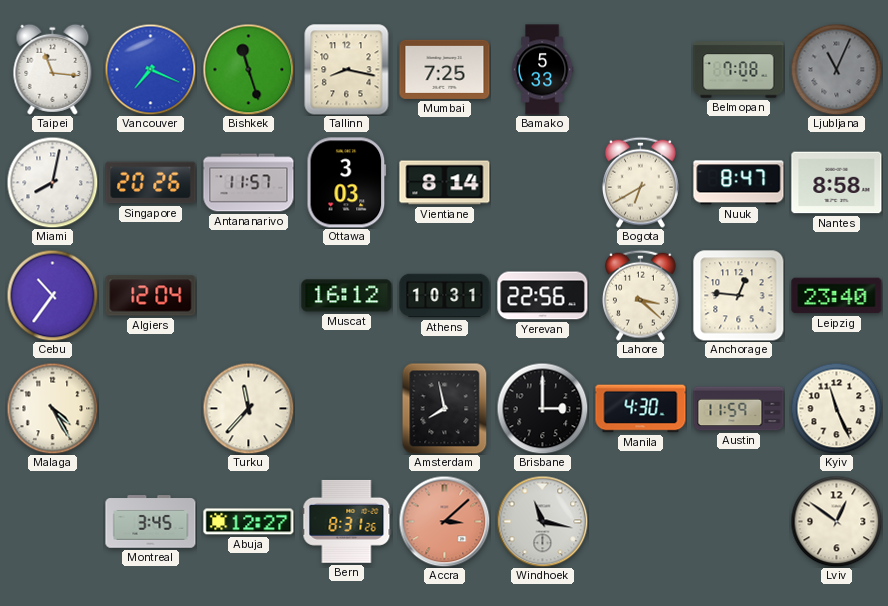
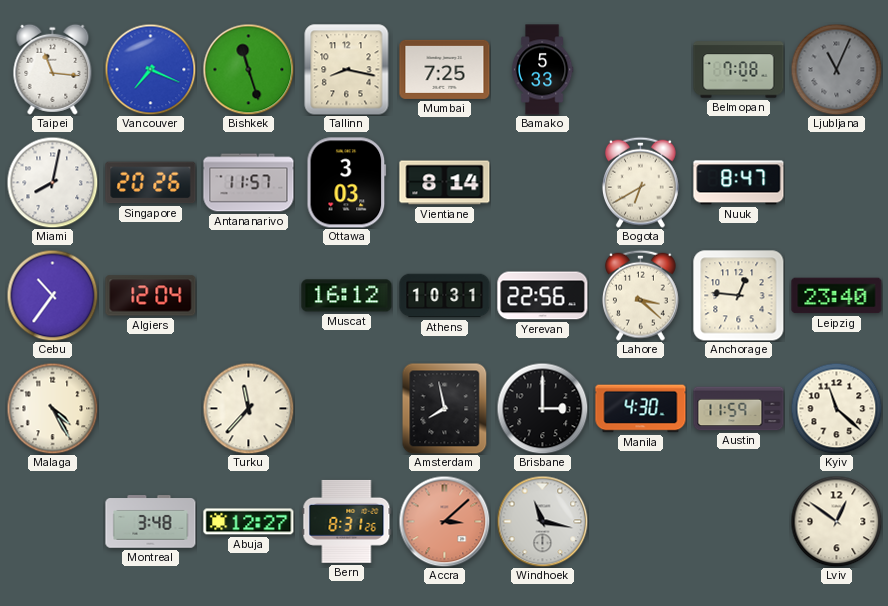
Nantes: 8:58 -> none
Kyiv: 11:26 -> 11:22
Montreal: 3:45 -> 3:48
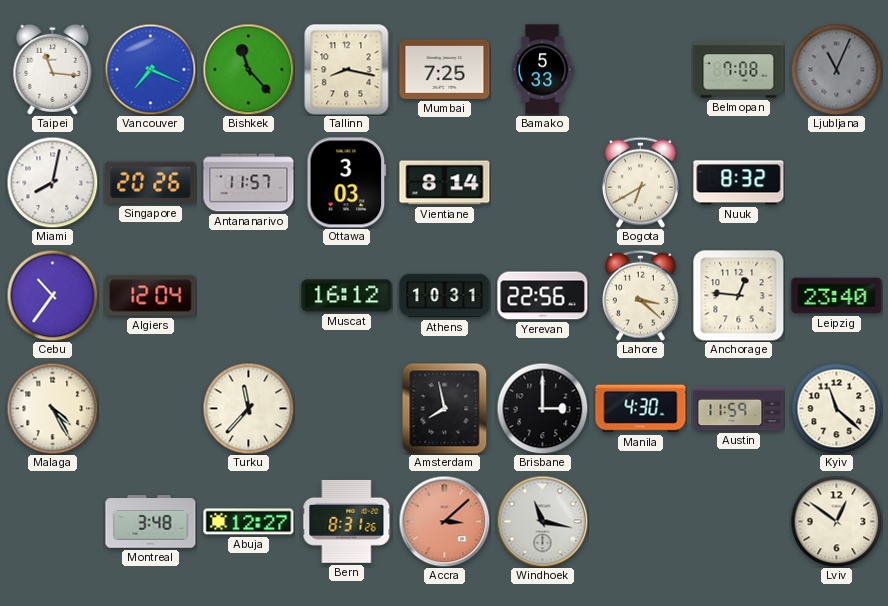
Bishkek: 11:27 -> 11:23
Nuuk: 8:47 -> 8:32
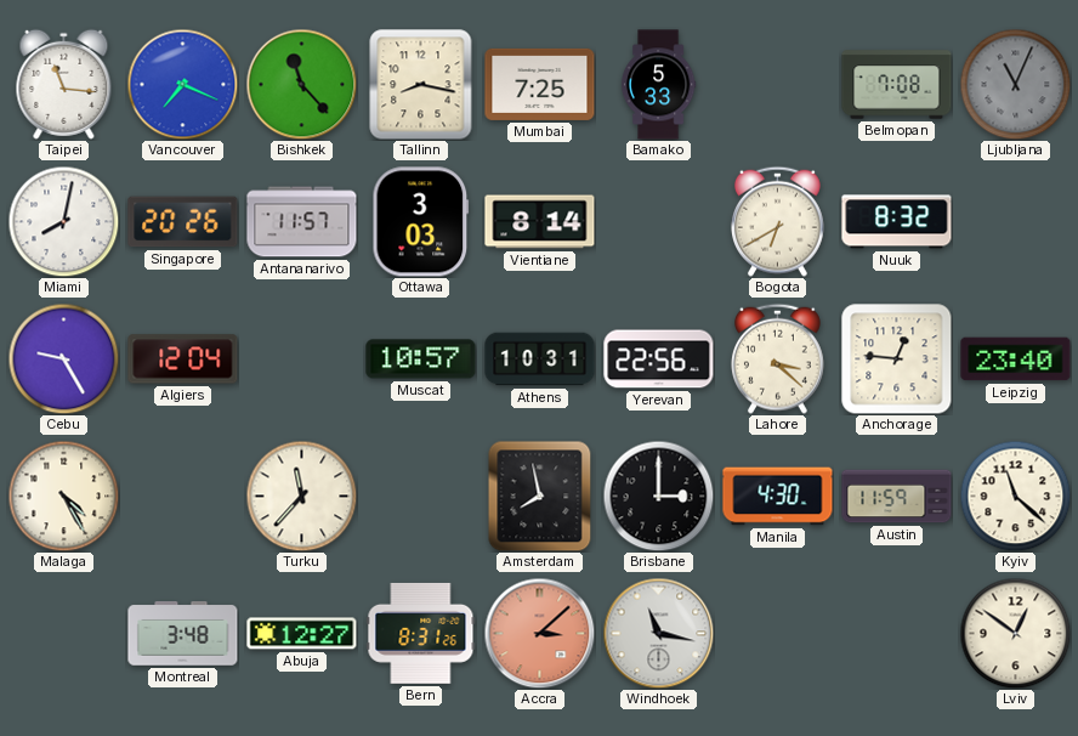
Cebu: 10:36 -> 9:25
Muscat: 16:12 -> 10:57
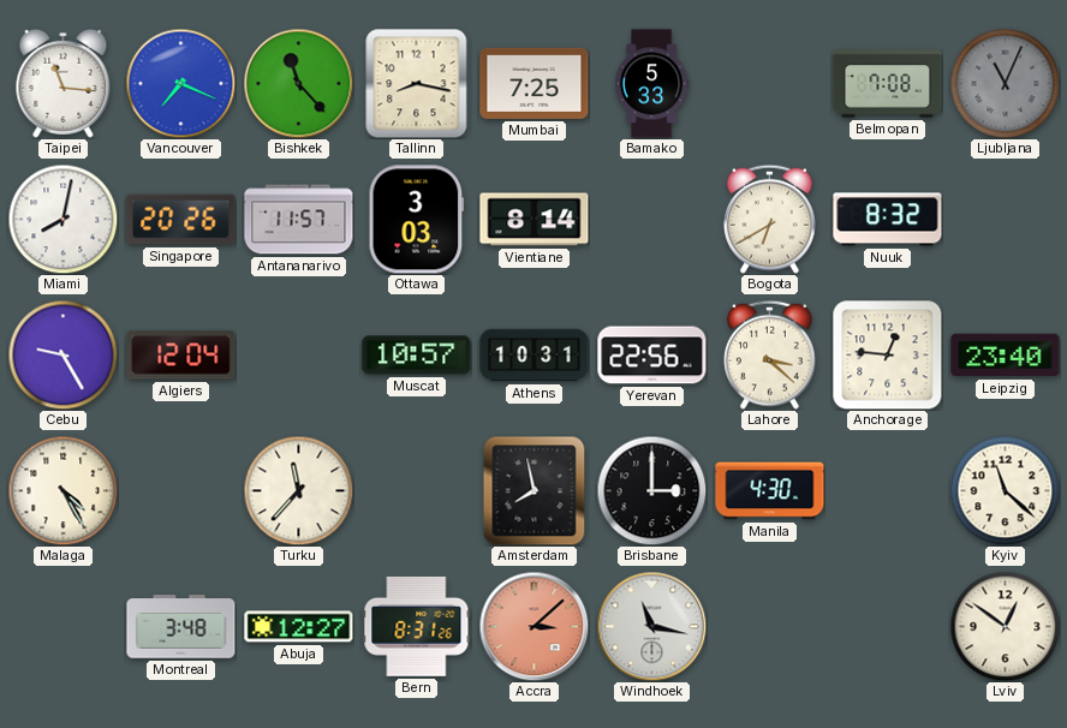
Austin: 11:59 -> none
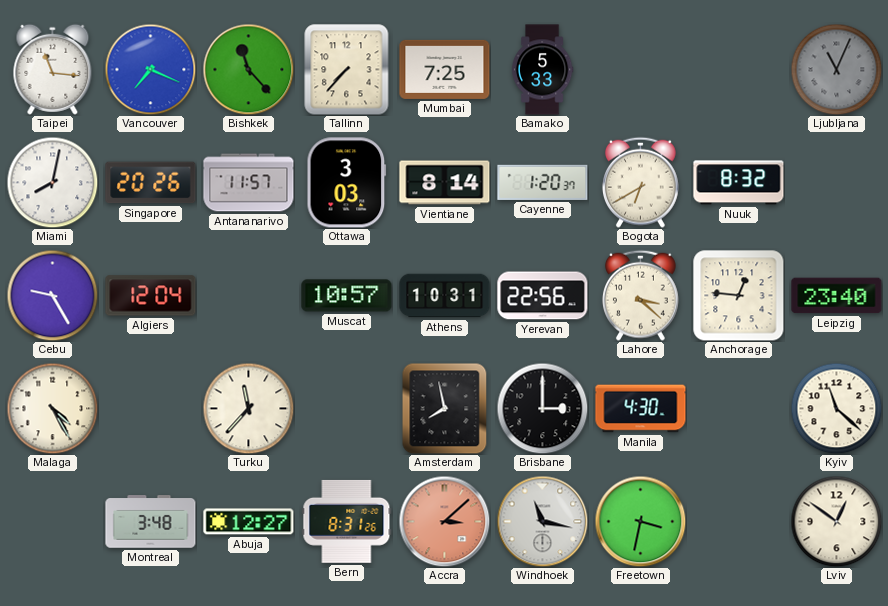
Tallinn: 8:17 -> 7:37
Belmopan: 7:08 -> none
Cayenne: none -> 1:20
Freetown: none -> 3:32
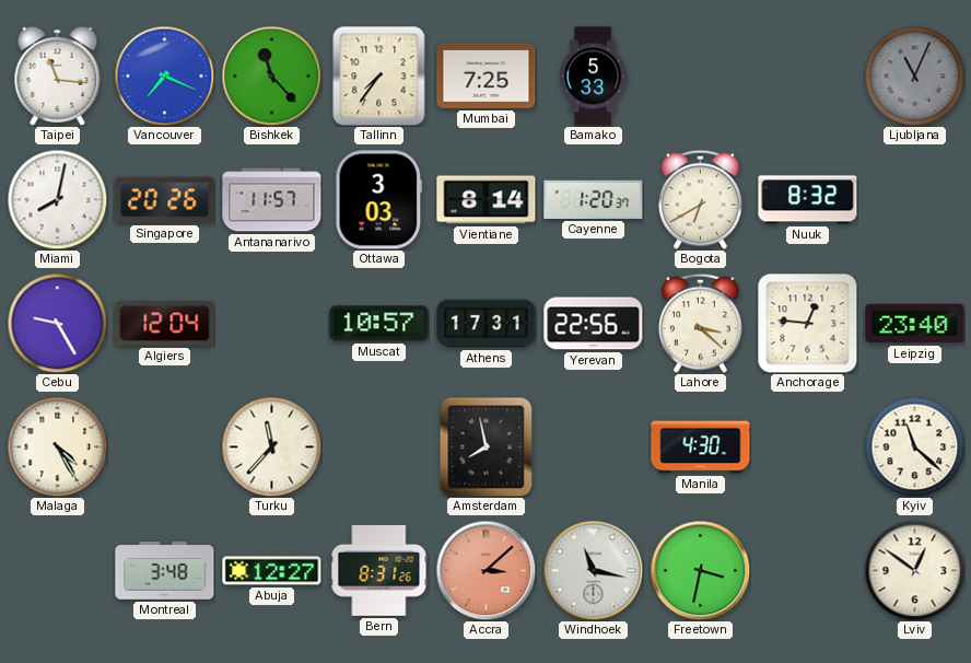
Tallinn: 7:37 -> 7:36
Athens: 10:31 -> 17:31
Brisbane: 3:00 -> none
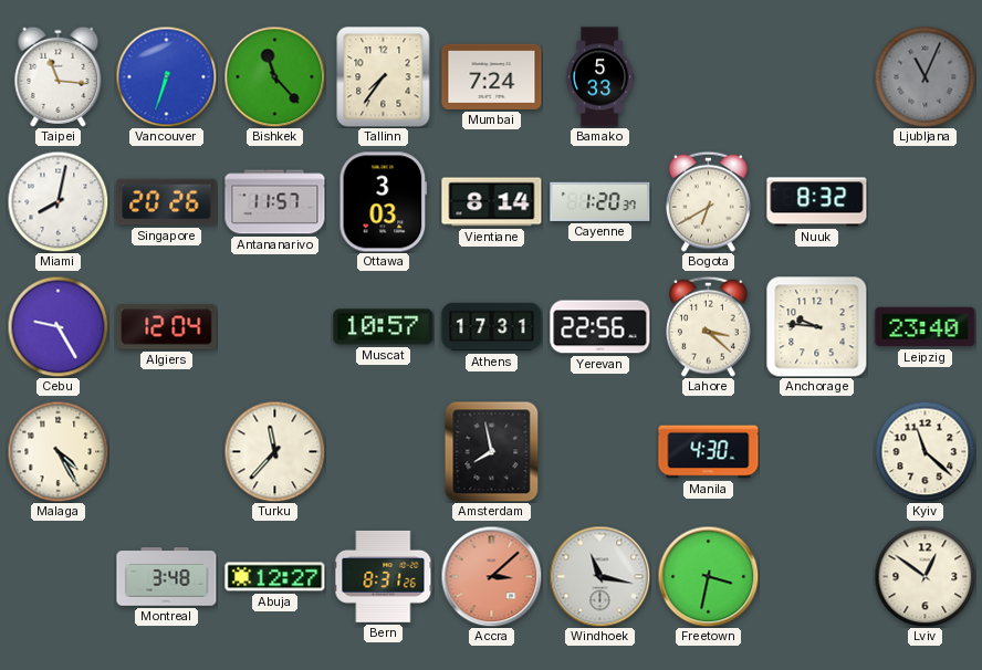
Vancouver: 7:19 -> 6:33
Mumbai: 7:25 -> 7:24
Anchorage: 12:46 -> 9:46
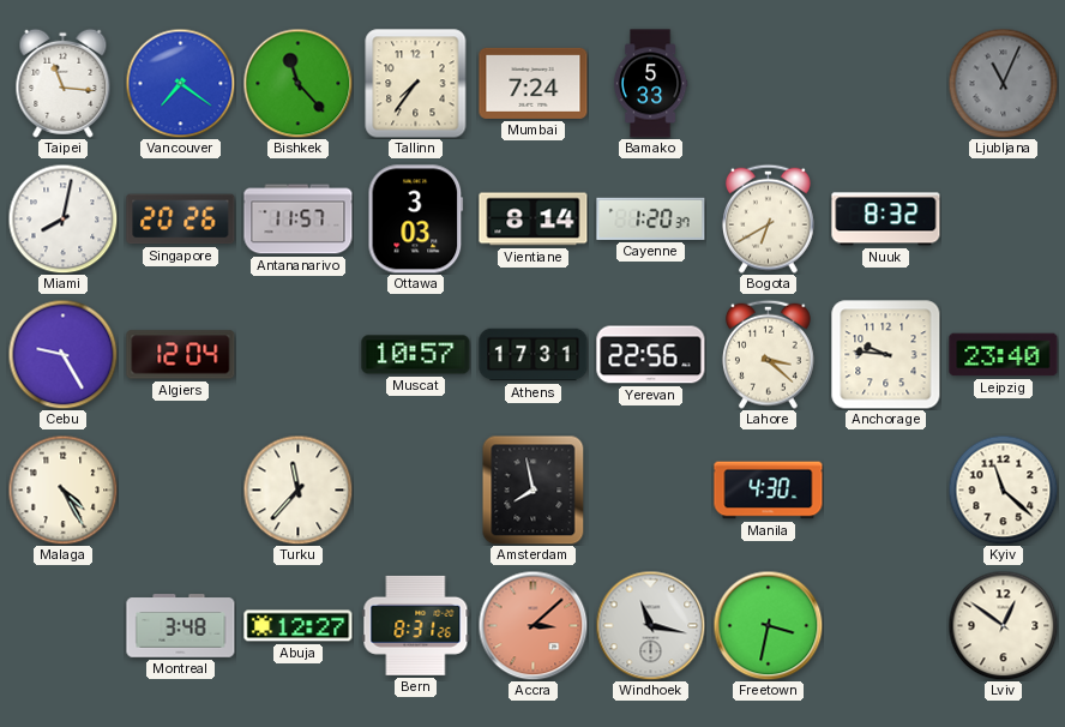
Vancouver: 6:33 -> 7:21
